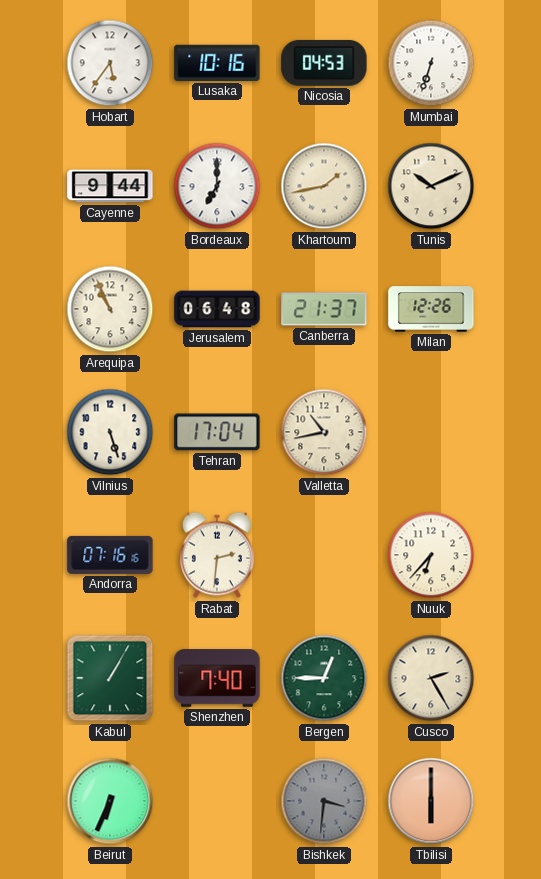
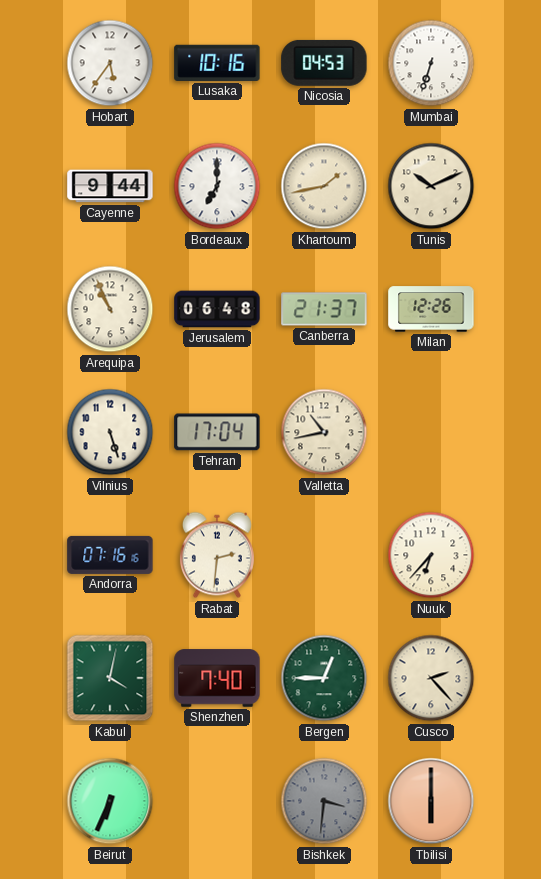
Kabul: 1:05 -> 4:02
Cusco: 2:25 -> 2:23
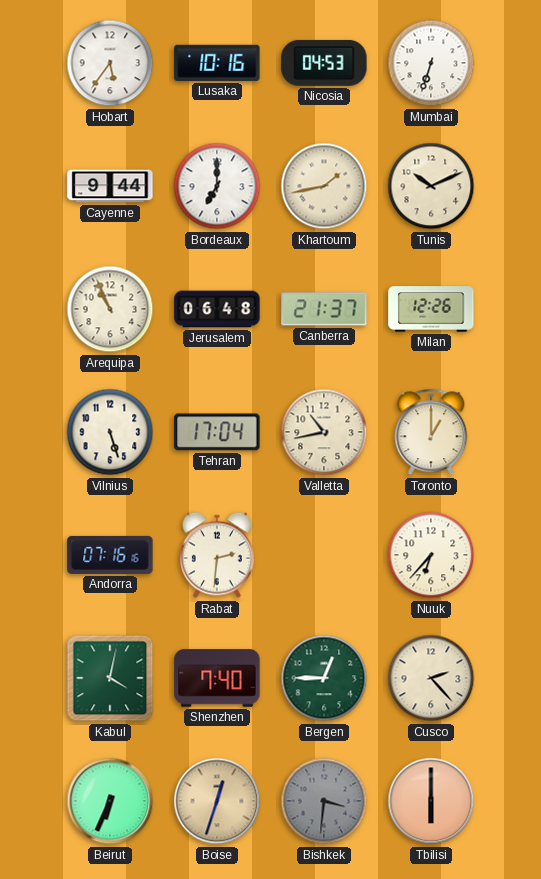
Toronto: none -> 1:00
Boise: none -> 12:33
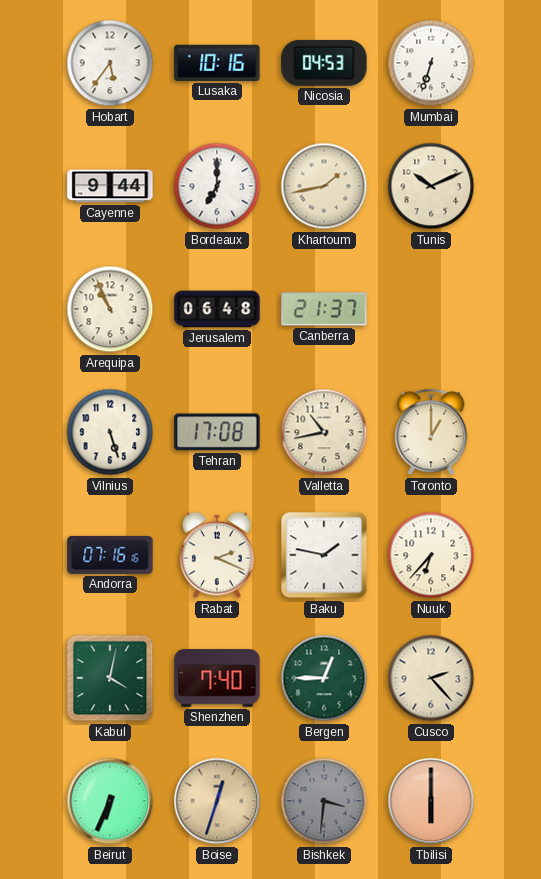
Milan: 12:26 -> none
Tehran: 17:04 -> 17:08
Rabat: 2:31 -> 2:19
Baku: none -> 1:47
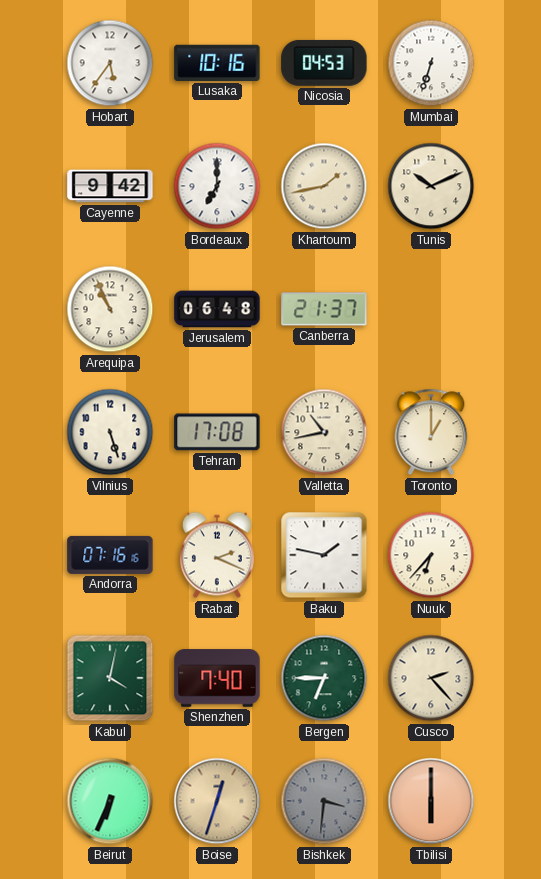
Cayenne: 9:44 -> 9:42
Bergen: 12:45 -> 6:45
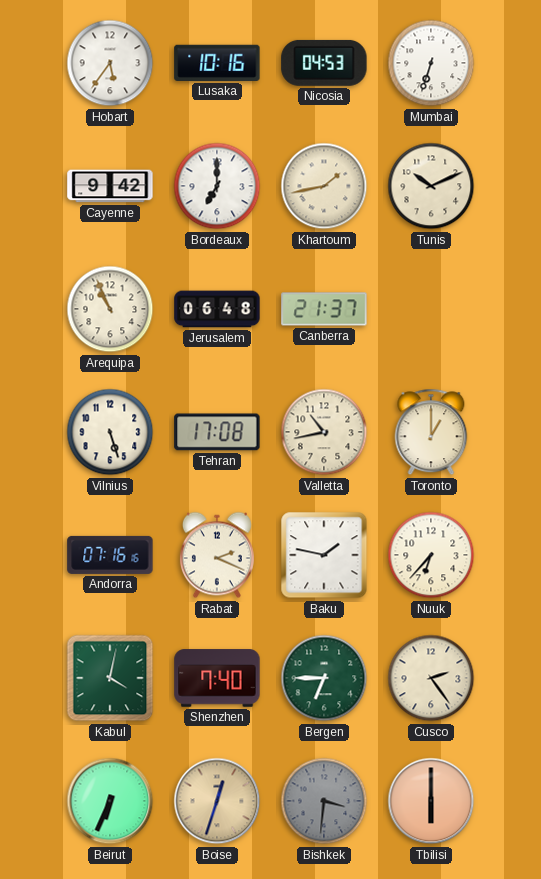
Cusco: 2:23 -> 2:24
